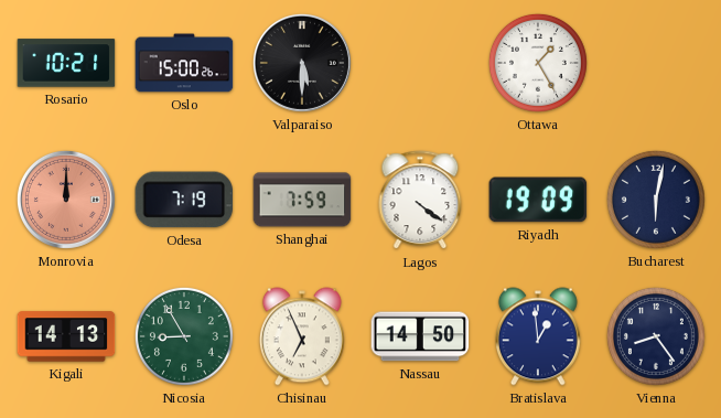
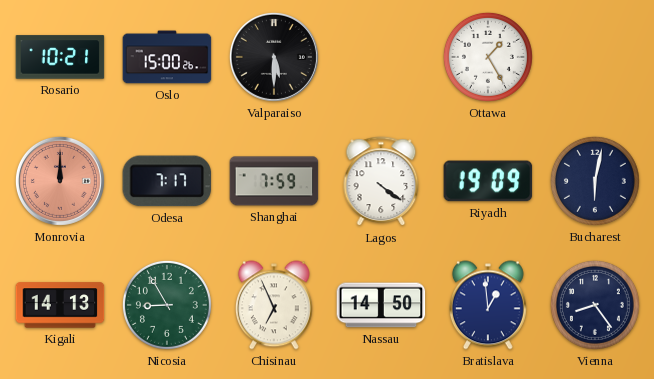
Odesa: 7:19 -> 7:17
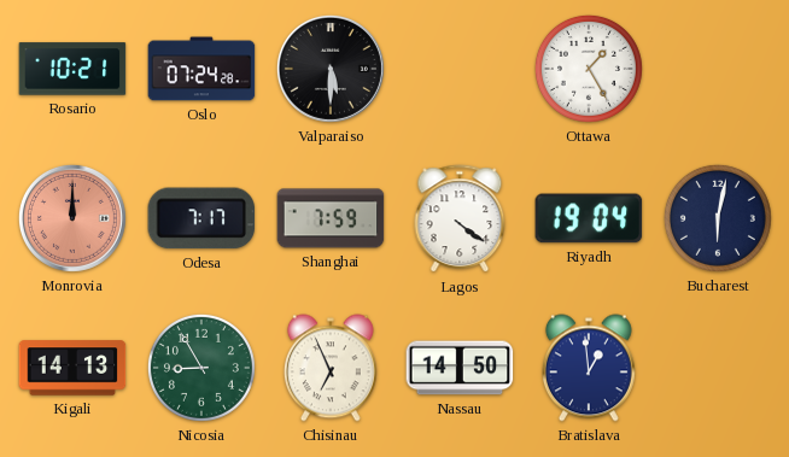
Oslo: 15:00 -> 07:24
Riyadh: 19:09 -> 19:04
Vienna: 8:24 -> none
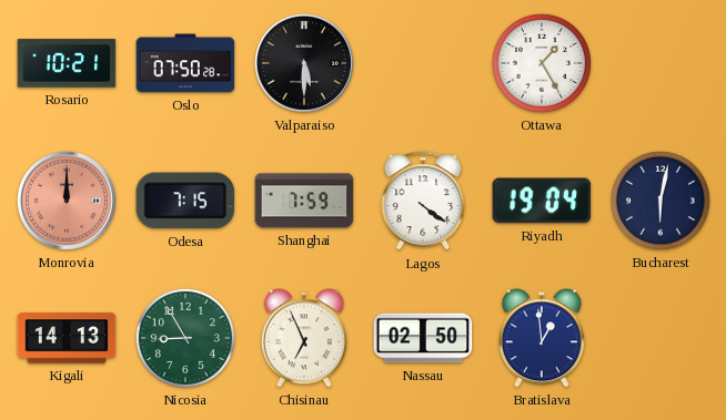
Oslo: 07:24 -> 07:50
Odesa: 7:17 -> 7:15
Nassau: 14:50 -> 02:50
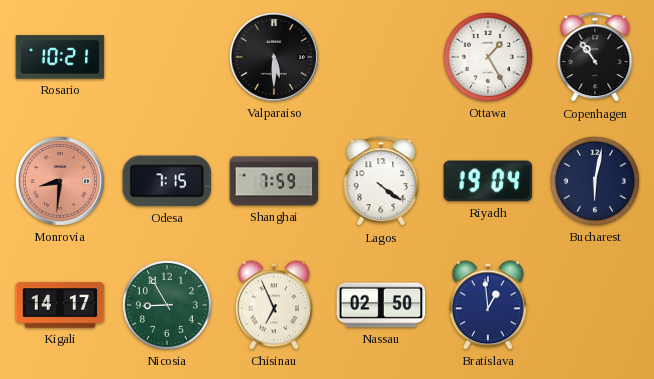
Oslo: 07:50 -> none
Copenhagen: none -> 10:54
Monrovia: 12:00 -> 8:31
Kigali: 14:13 -> 14:17
